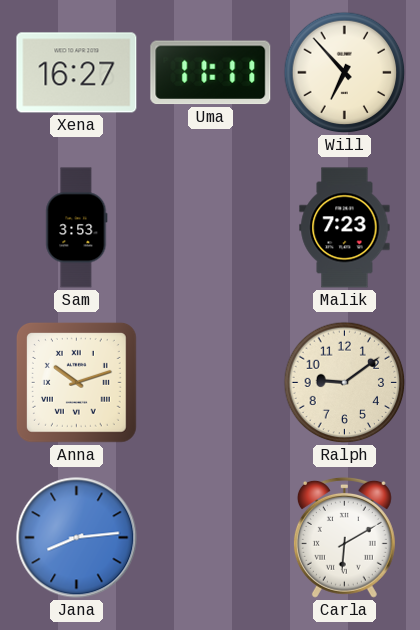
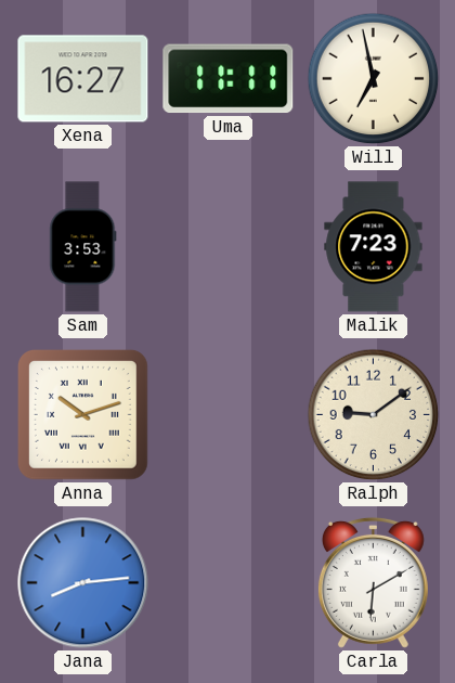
Will: 6:53 -> 6:58
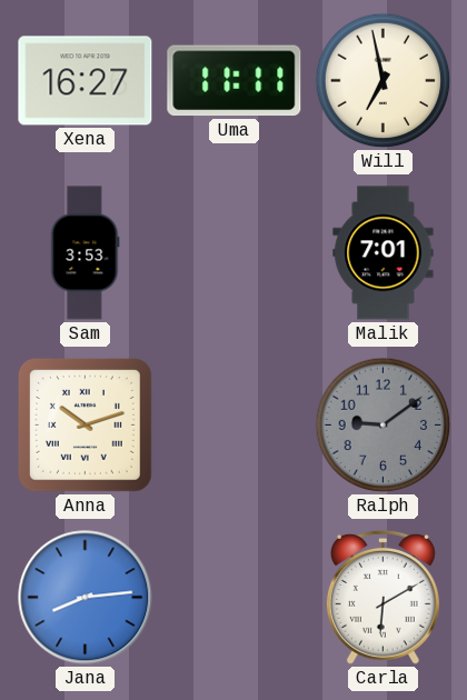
Malik: 7:23 -> 7:01
Ralph dial: cream -> grey
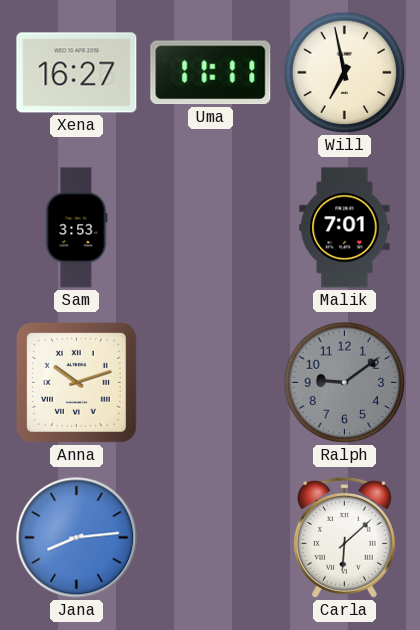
Carla: 6:10 -> 6:08
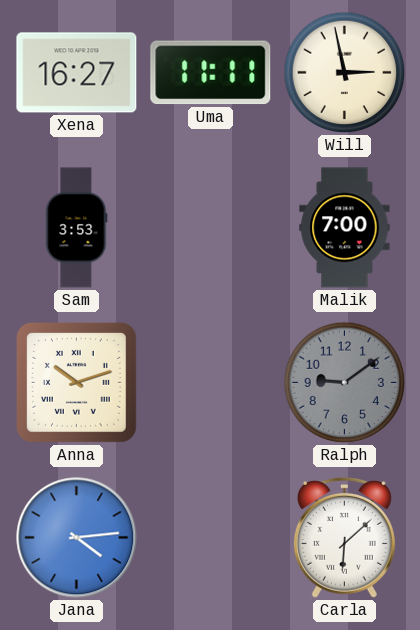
Will: 6:58 -> 2:58
Malik: 7:01 -> 7:00
Jana: 8:14 -> 4:14
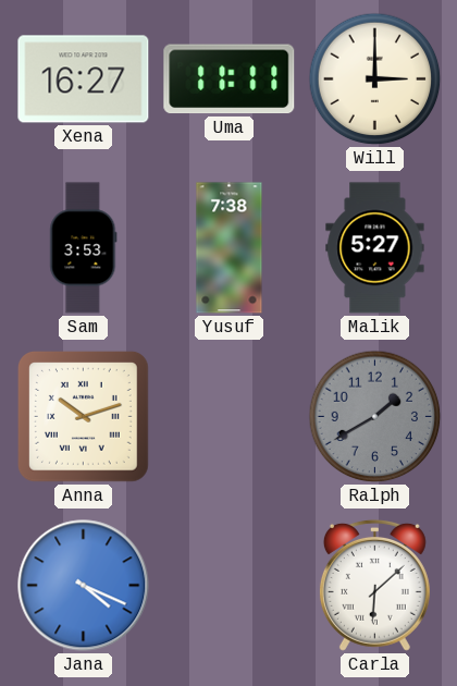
Will: 2:58 -> 3:00
Yusuf: none -> 7:38
Malik: 7:00 -> 5:27
Ralph: 9:09 -> 1:40
Jana: 4:14 -> 4:19
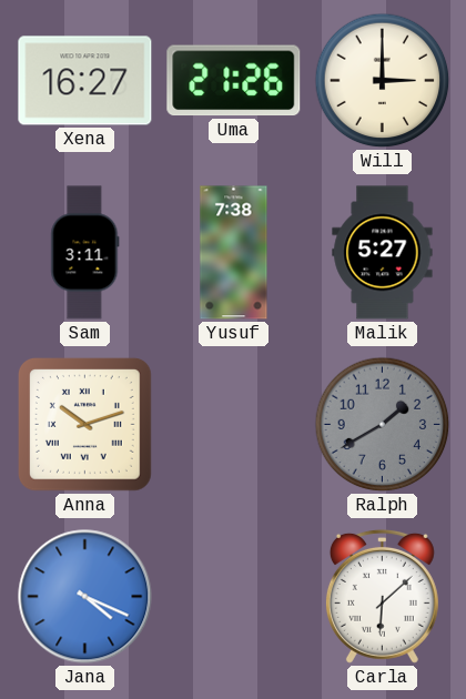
Uma: 11:11 -> 21:26
Sam: 3:53 -> 3:11
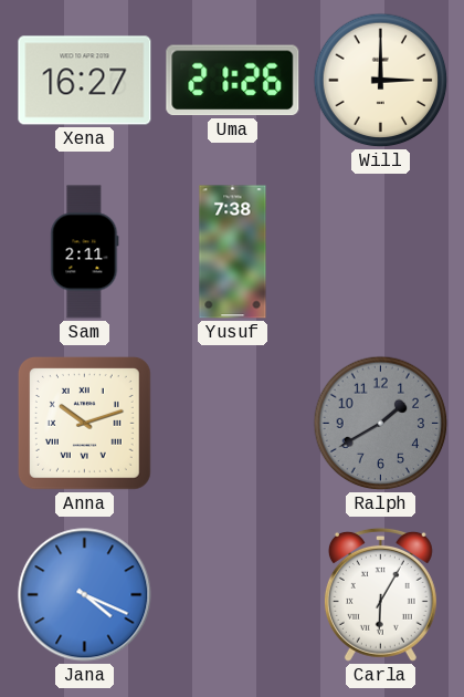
Sam: 3:11 -> 2:11
Malik: 5:27 -> none
Carla: 6:08 -> 6:05
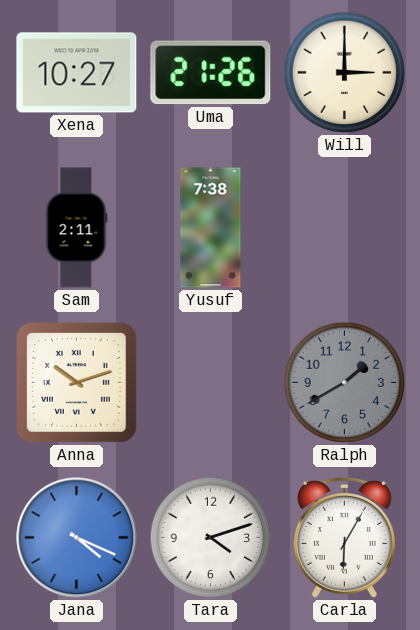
Xena: 16:27 -> 10:27
Tara: none -> 4:12
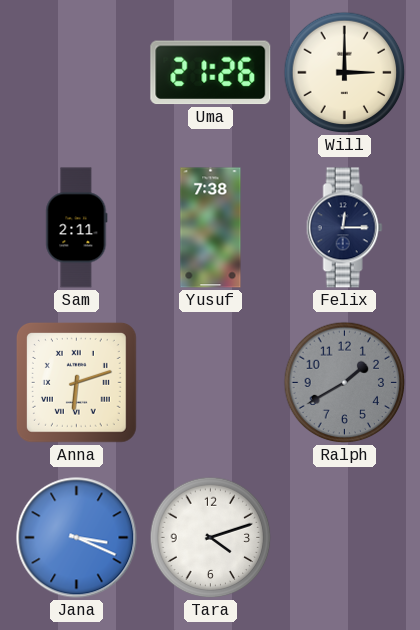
Xena: 10:27 -> none
Felix: none -> 12:15
Anna: 10:12 -> 6:12
Jana: 4:19 -> 3:19
Carla: 6:05 -> none
